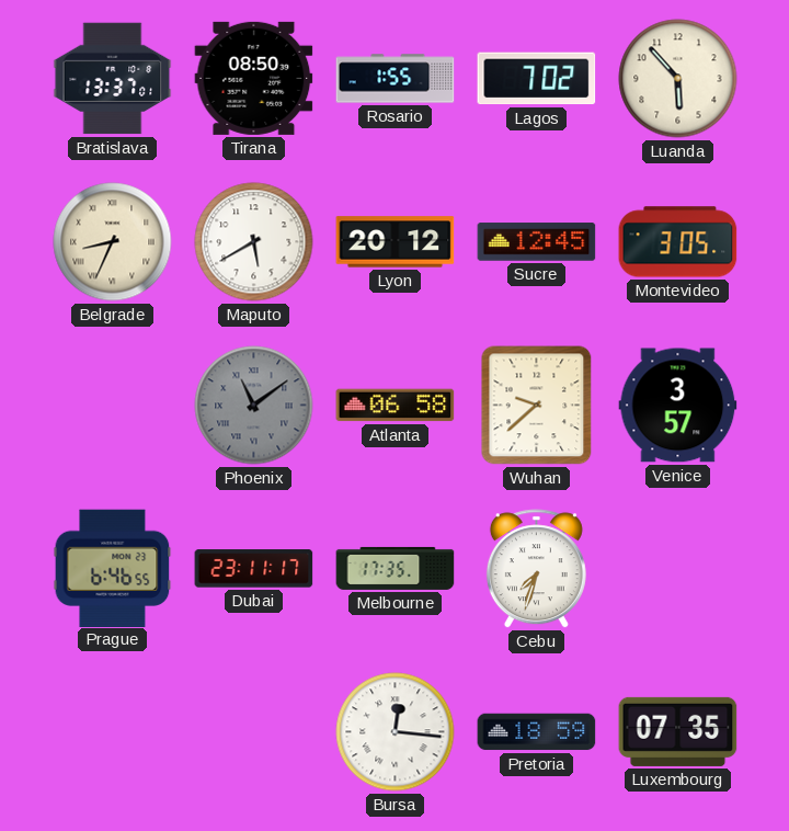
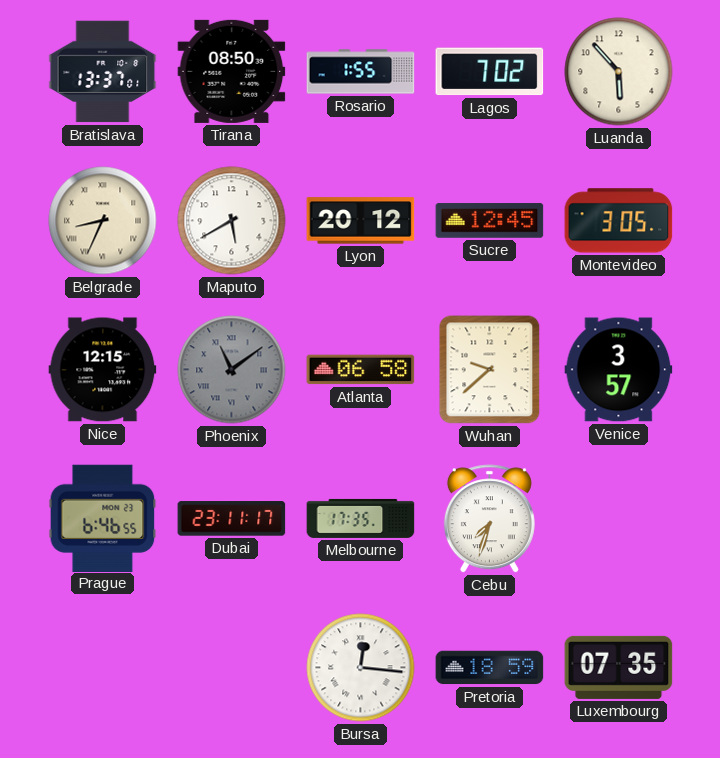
Nice: none -> 12:15
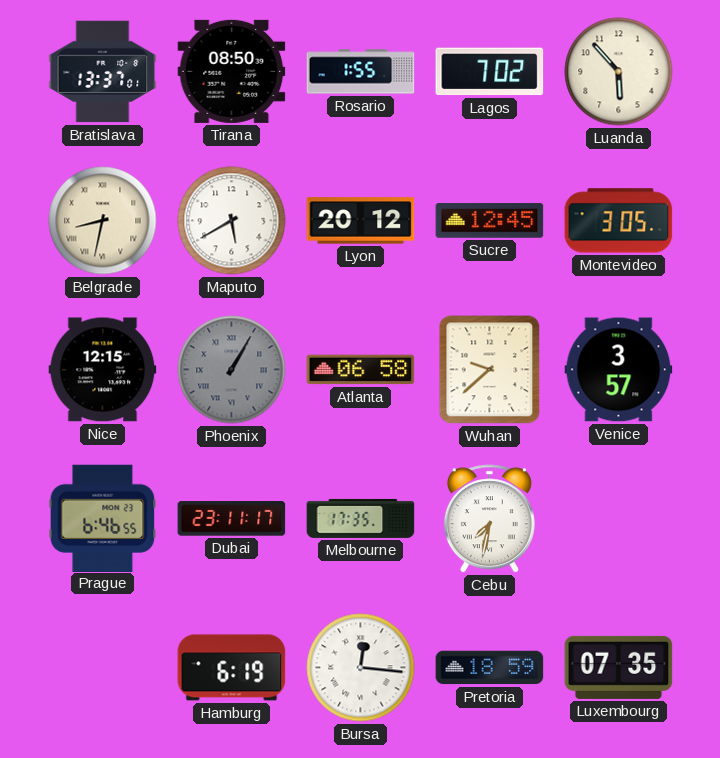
Belgrade: 8:34 -> 8:32
Phoenix: 11:09 -> 1:05
Cebu: 7:33 -> 7:32
Hamburg: none -> 6:19
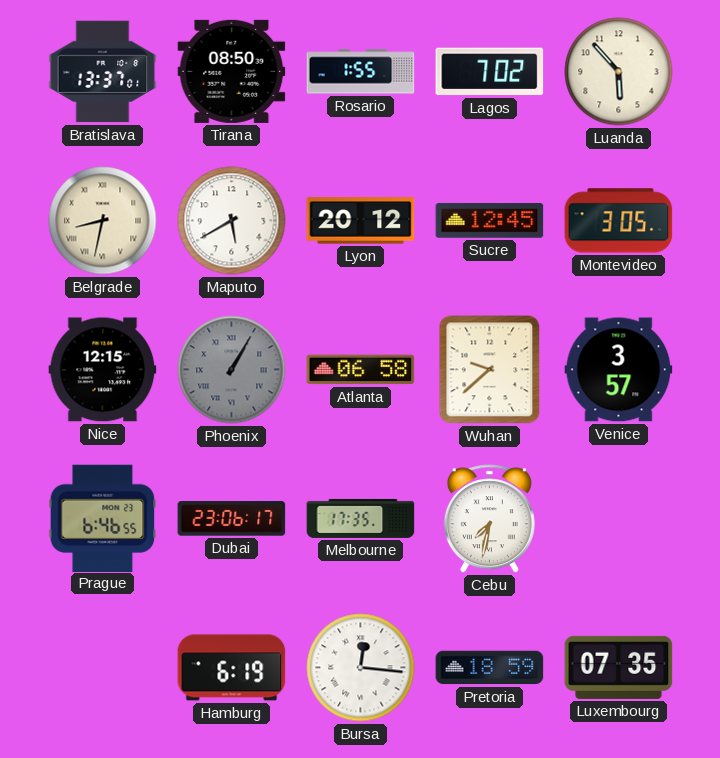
Dubai: 23:11 -> 23:06
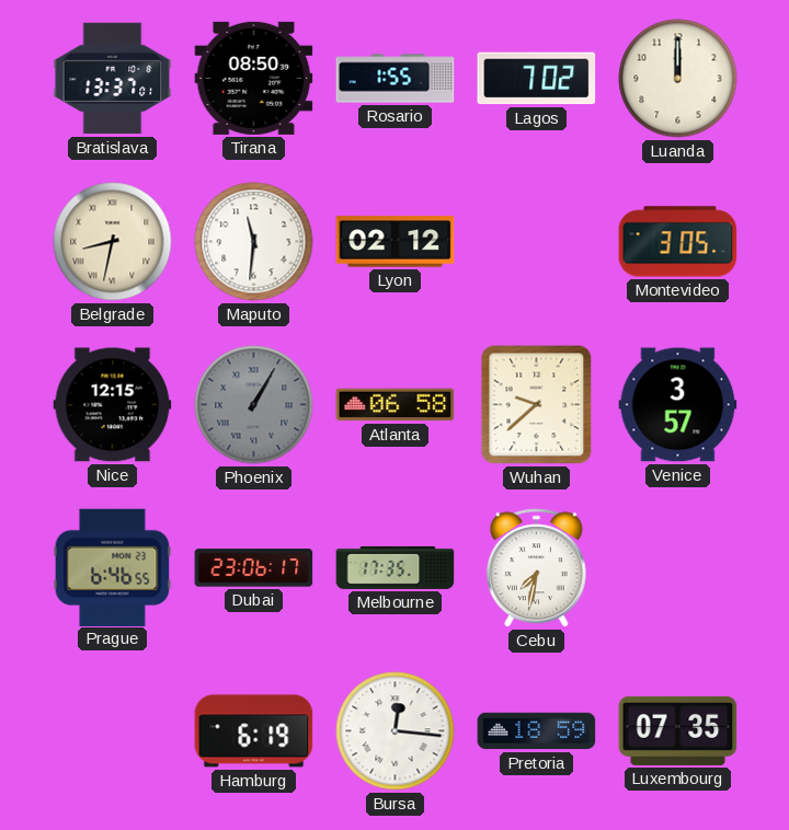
Luanda: 5:53 -> 12:00
Maputo: 5:40 -> 11:31
Lyon: 20:12 -> 02:12
Sucre: 12:45 -> none
